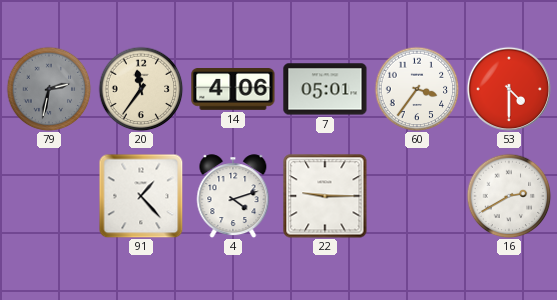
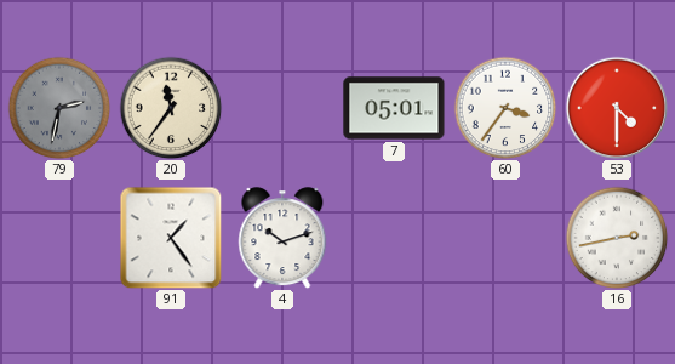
14: 4:06 -> none
91: 1:23 -> 1:24
4: 4:12 -> 10:12
22: 9:15 -> none
16: 2:40 -> 2:43
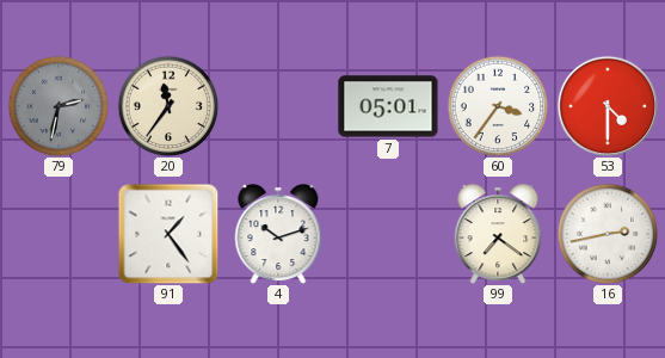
99: none -> 7:21
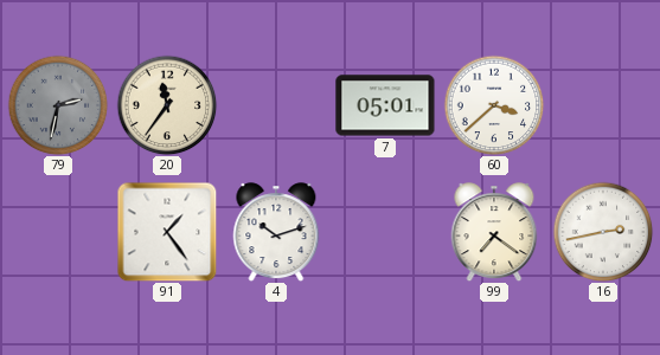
60: 3:36 -> 3:38
53: 4:30 -> none
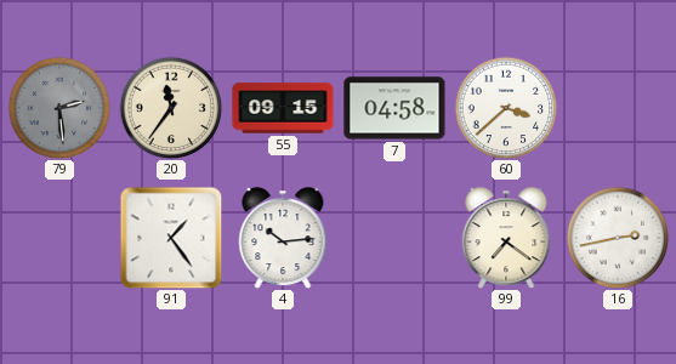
79: 2:32 -> 2:29
55: none -> 09:15
7: 05:01 -> 04:58
4: 10:12 -> 10:14
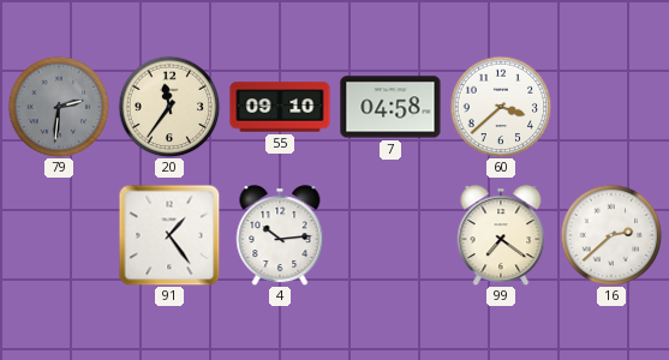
79: 2:29 -> 2:31
55: 09:15 -> 09:10
16: 2:43 -> 2:38
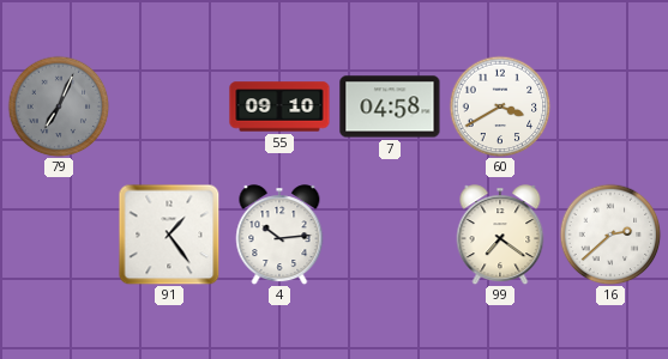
79: 2:31 -> 7:04
20: 11:36 -> none
60: 3:38 -> 3:40
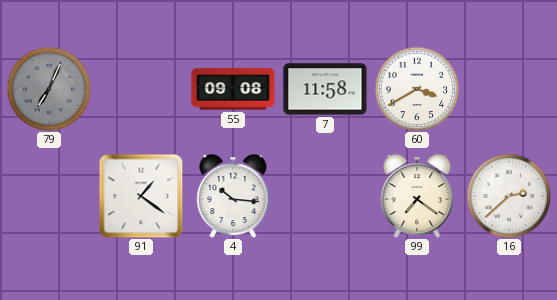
55: 09:10 -> 09:08
7: 04:58 -> 11:58
91: 1:24 -> 1:21
4: 10:14 -> 10:16
